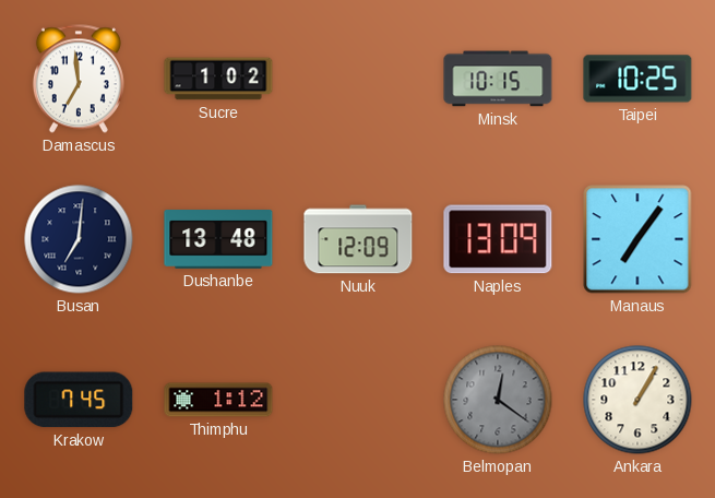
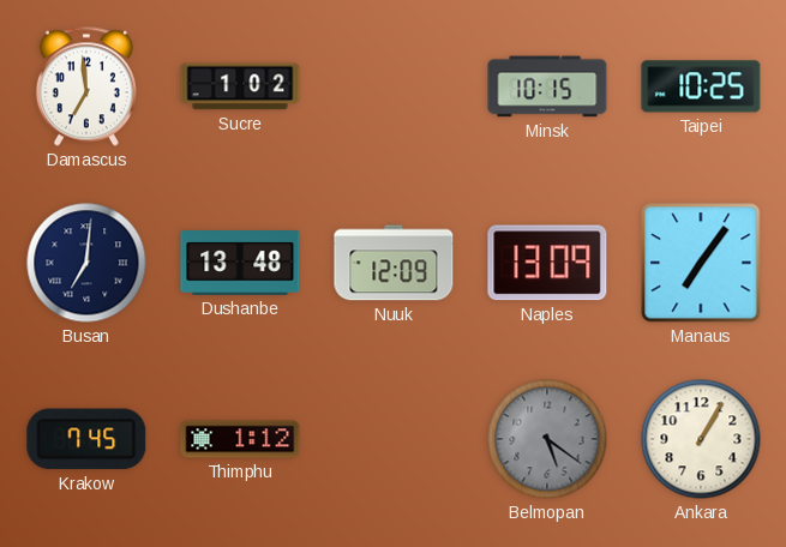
Belmopan: 12:21 -> 5:21
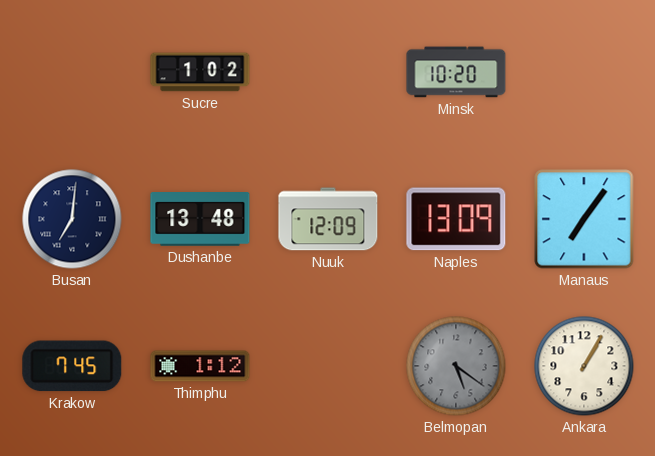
Damascus: 6:59 -> none
Minsk: 10:15 -> 10:20
Taipei: 10:25 -> none
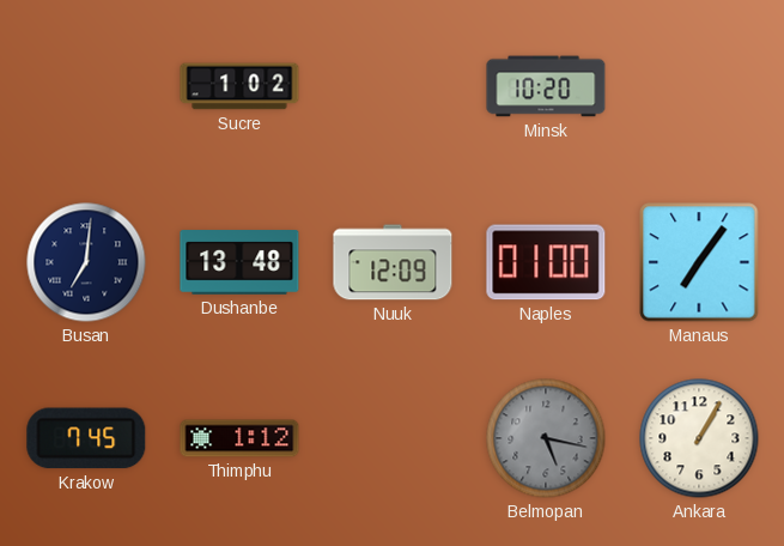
Naples: 13:09 -> 01:00
Belmopan: 5:21 -> 5:17
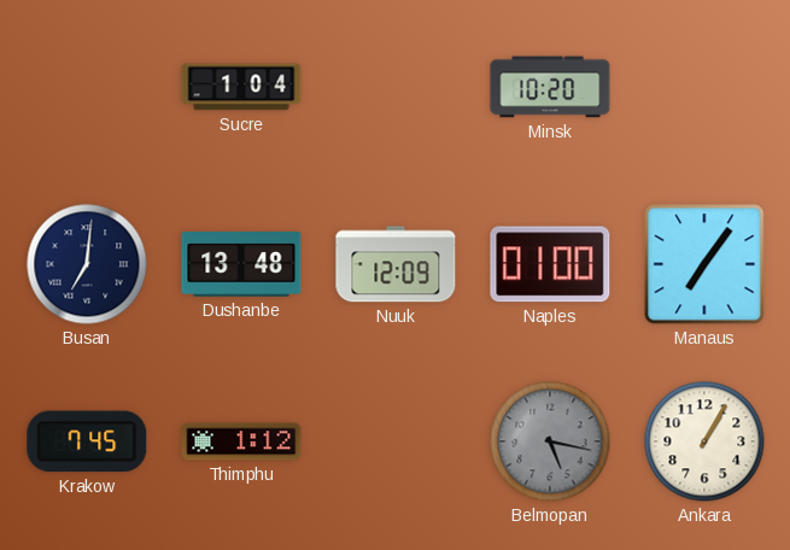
Sucre: 1:02 -> 1:04
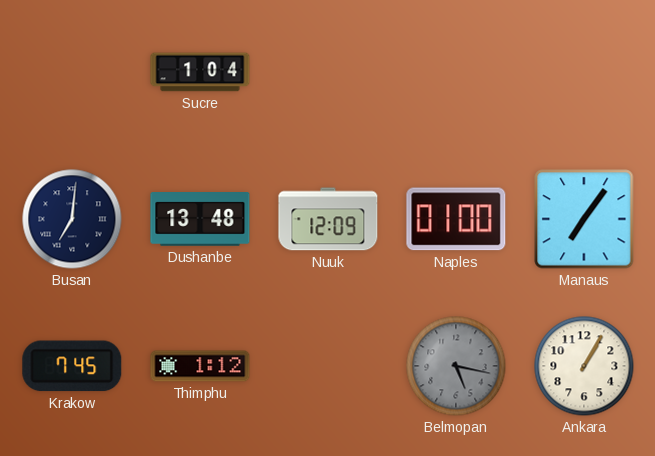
Minsk: 10:20 -> none
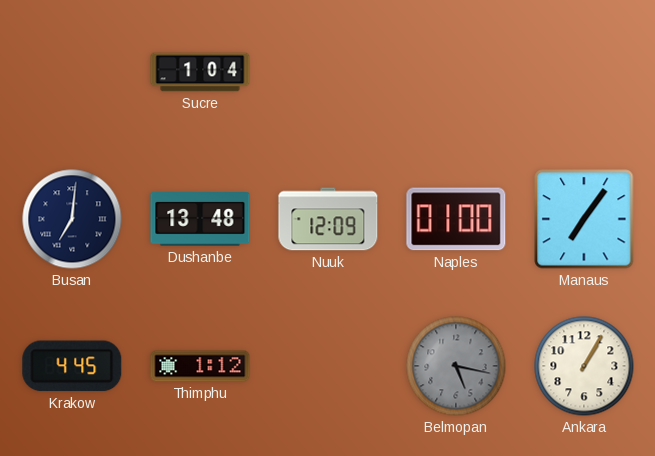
Krakow: 7:45 -> 4:45
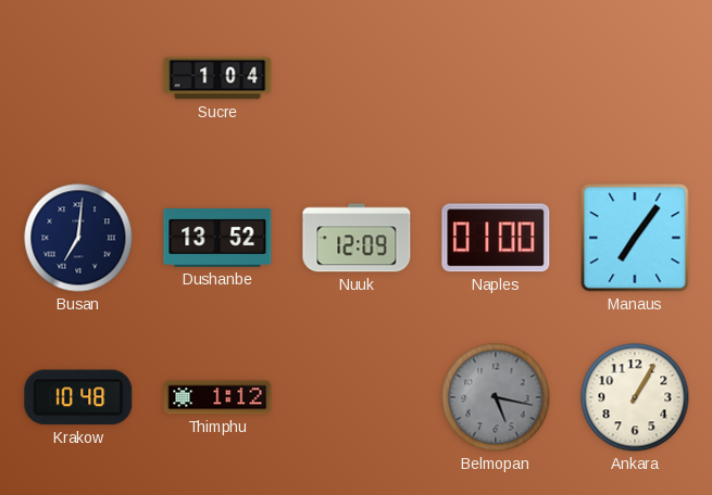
Dushanbe: 13:48 -> 13:52
Krakow: 4:45 -> 10:48
